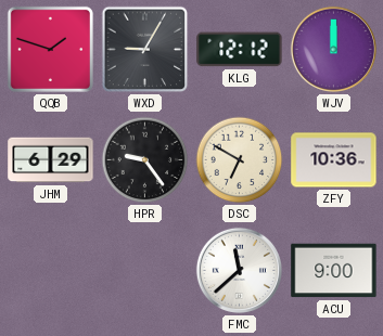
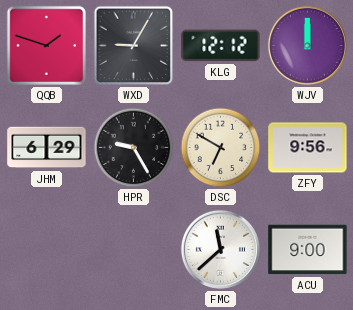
HPR: 9:24 -> 9:25
ZFY: 10:36 -> 9:56
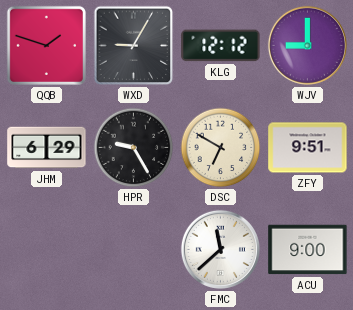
WJV: 12:00 -> 9:00
ZFY: 9:56 -> 9:51
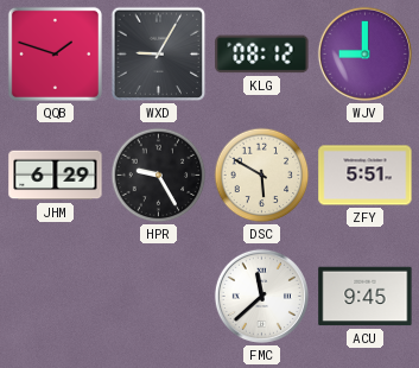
KLG: 12:12 -> 08:12
DSC: 6:50 -> 5:50
ZFY: 9:51 -> 5:51
ACU: 9:00 -> 9:45
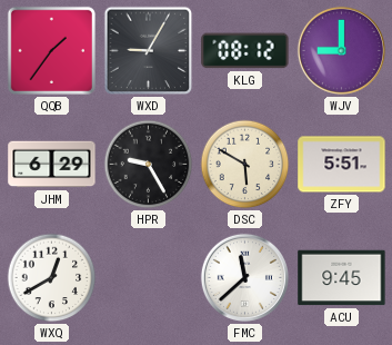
QQB: 1:48 -> 1:36
WXQ: none -> 12:40
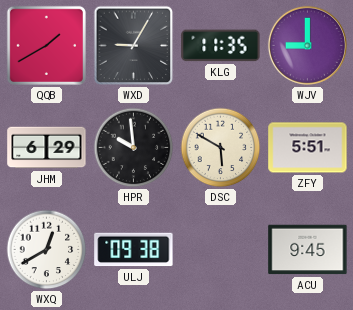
QQB: 1:36 -> 1:40
KLG: 08:12 -> 11:35
HPR: 9:25 -> 9:59
ULJ: none -> 09:38
FMC: 11:38 -> none
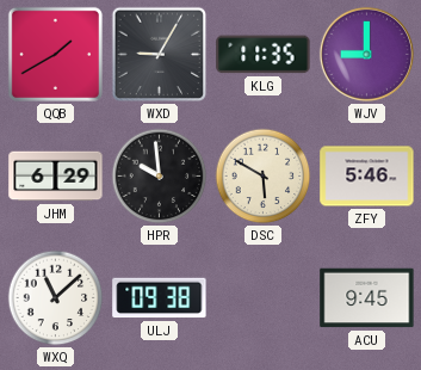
ZFY: 5:51 -> 5:46
WXQ: 12:40 -> 11:08
